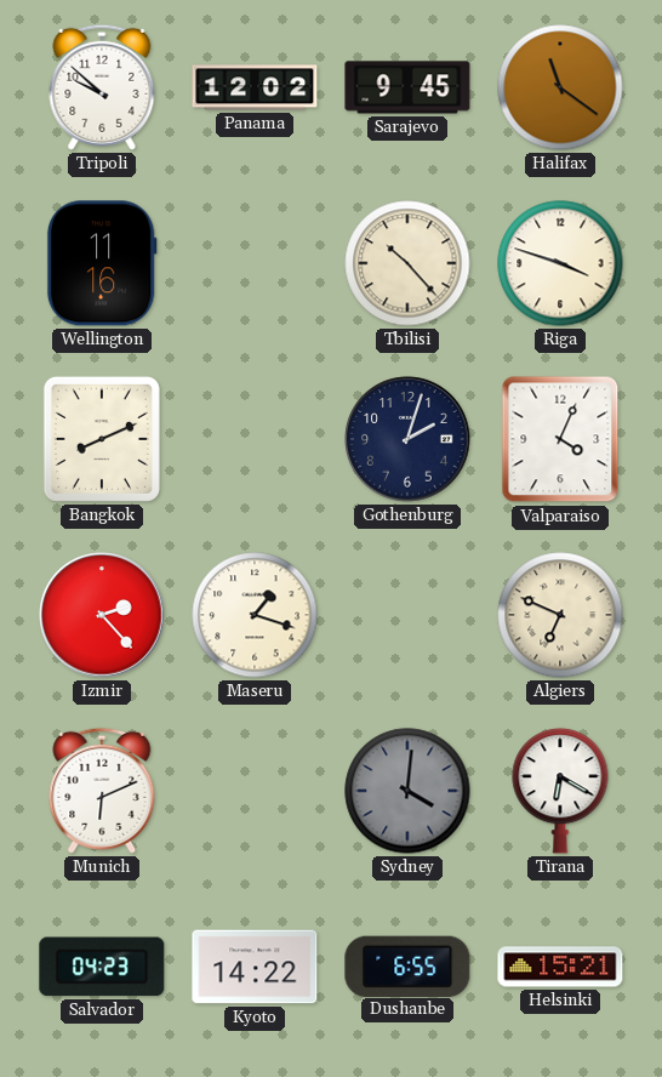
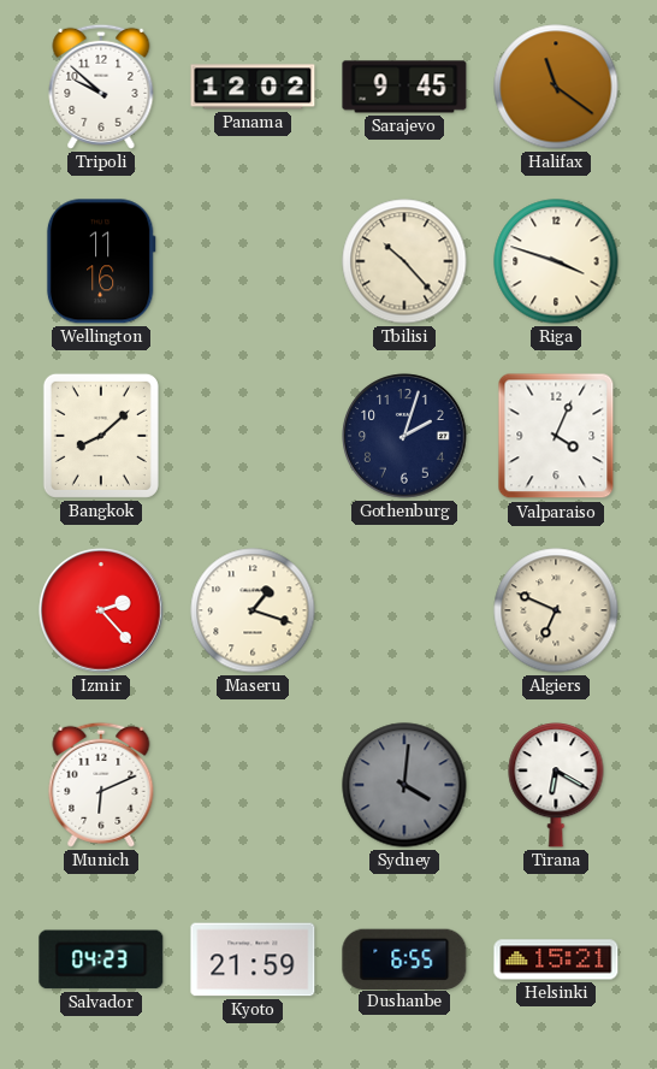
Bangkok: 8:11 -> 8:08
Kyoto: 14:22 -> 21:59
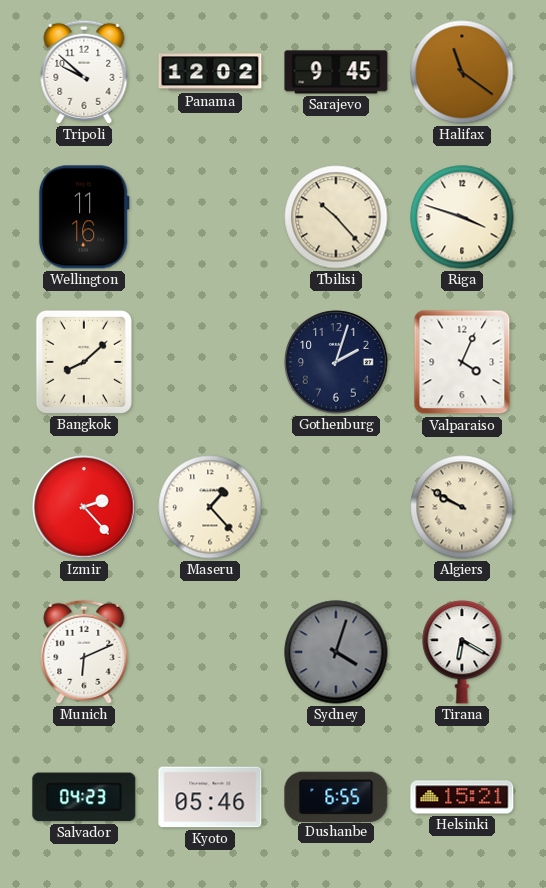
Maseru: 1:18 -> 1:23
Algiers: 6:49 -> 9:50
Sydney: 4:01 -> 4:03
Kyoto: 21:59 -> 05:46
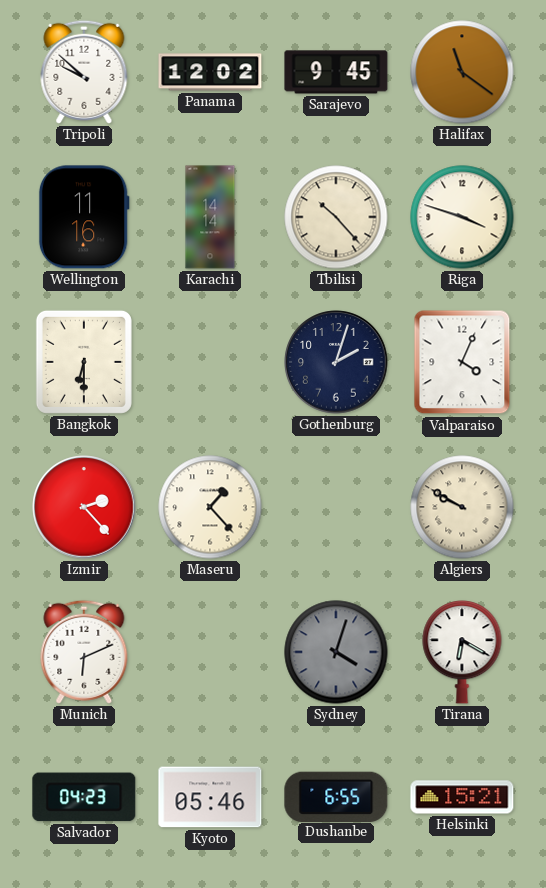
Karachi: none -> 14:14
Bangkok: 8:08 -> 6:30
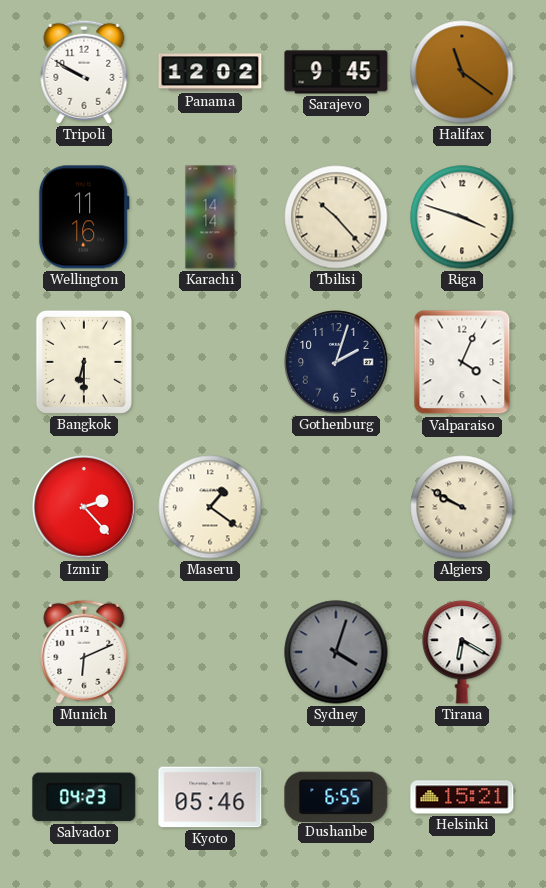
Tripoli: 9:52 -> 9:50
Maseru: 1:23 -> 1:21
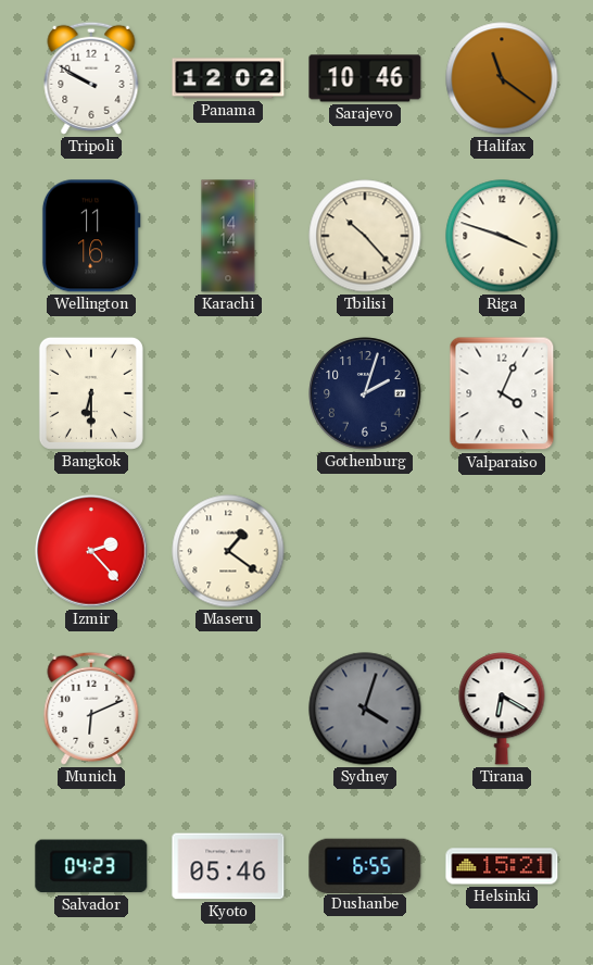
Sarajevo: 9:45 -> 10:46
Algiers: 9:50 -> none
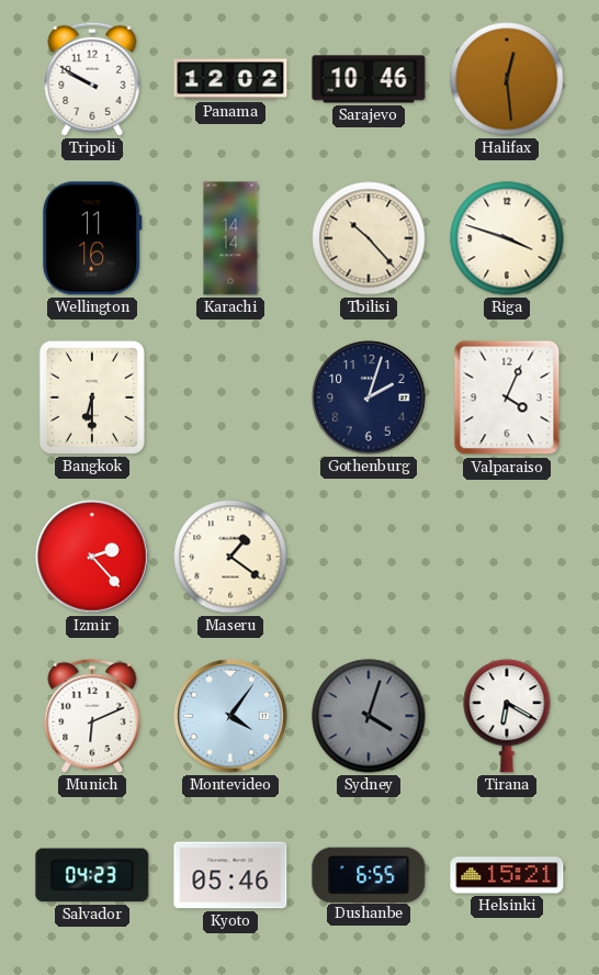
Halifax: 11:21 -> 12:29
Montevideo: none -> 4:06
